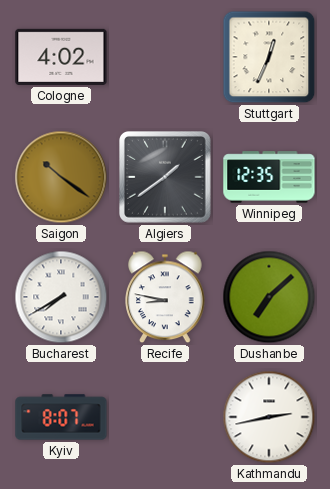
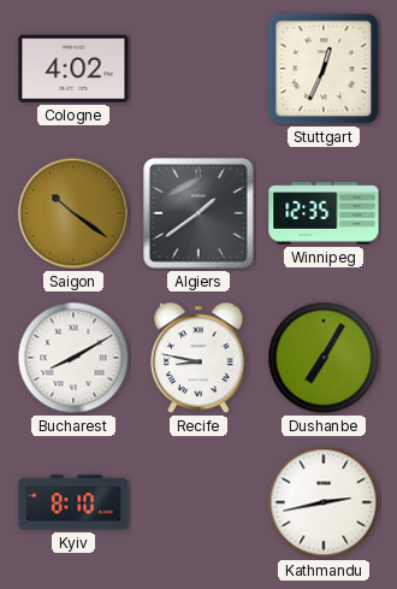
Bucharest: 7:40 -> 8:10
Dushanbe: 7:08 -> 7:05
Kyiv: 8:07 -> 8:10
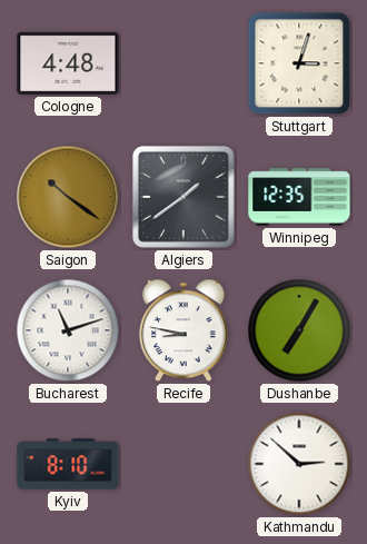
Cologne: 4:02 -> 4:48
Stuttgart: 12:34 -> 3:03
Bucharest: 8:10 -> 11:12
Kathmandu: 2:43 -> 2:52
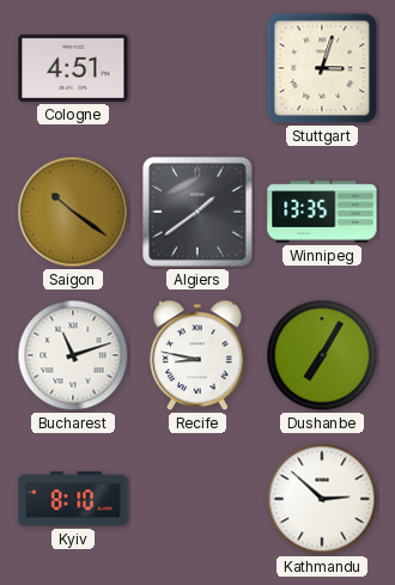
Cologne: 4:48 -> 4:51
Winnipeg: 12:35 -> 13:35
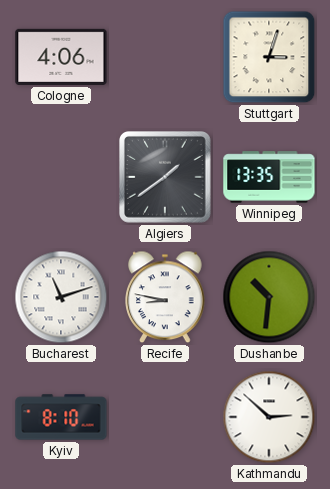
Cologne: 4:51 -> 4:06
Saigon: 10:21 -> none
Dushanbe: 7:05 -> 10:31
